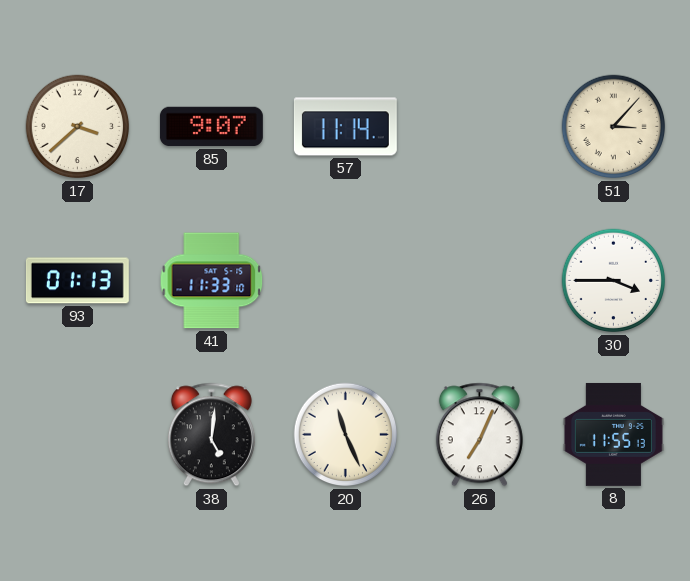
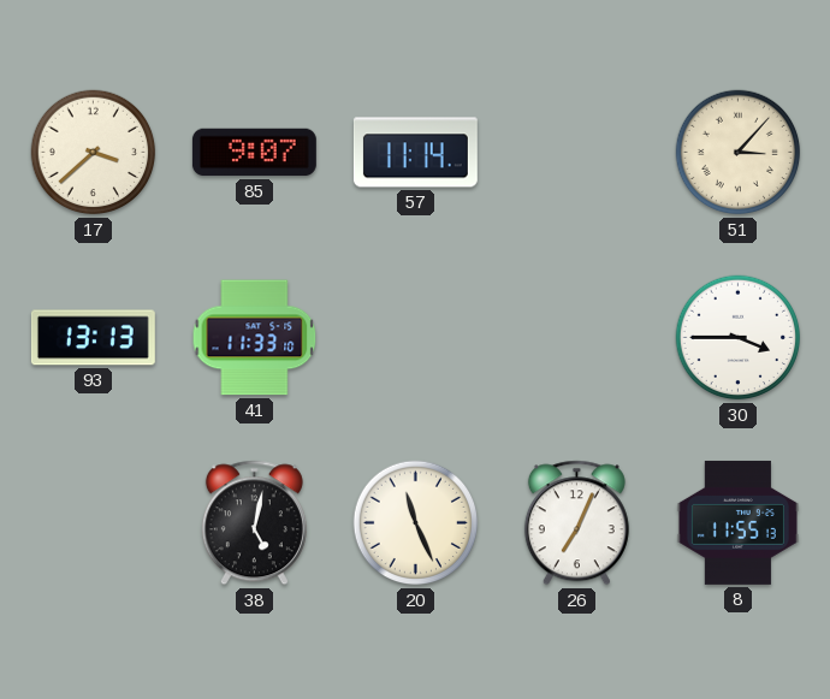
93: 01:13 -> 13:13
38: 5:01 -> 5:02
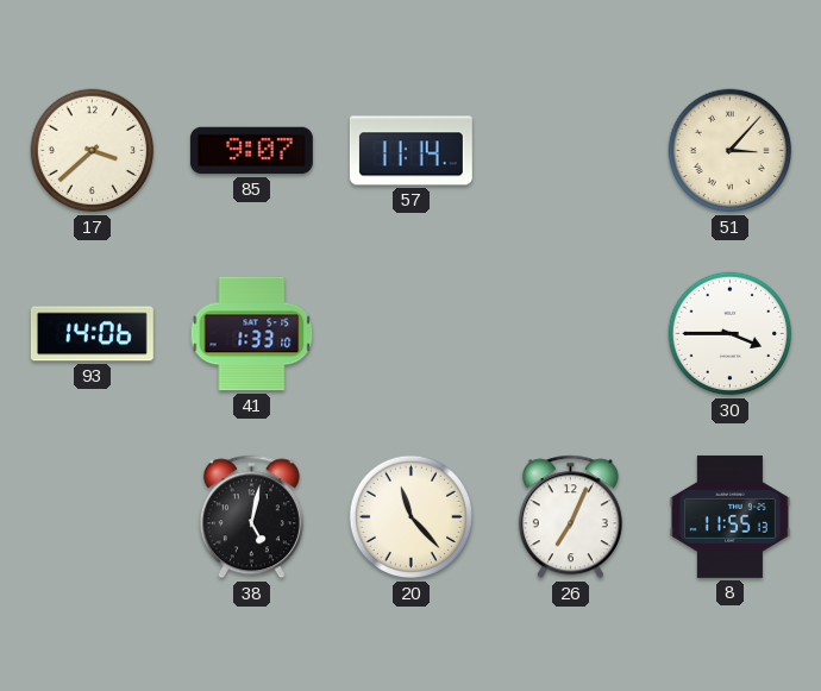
93: 13:13 -> 14:06
41: 11:33 -> 1:33
20: 11:26 -> 11:23
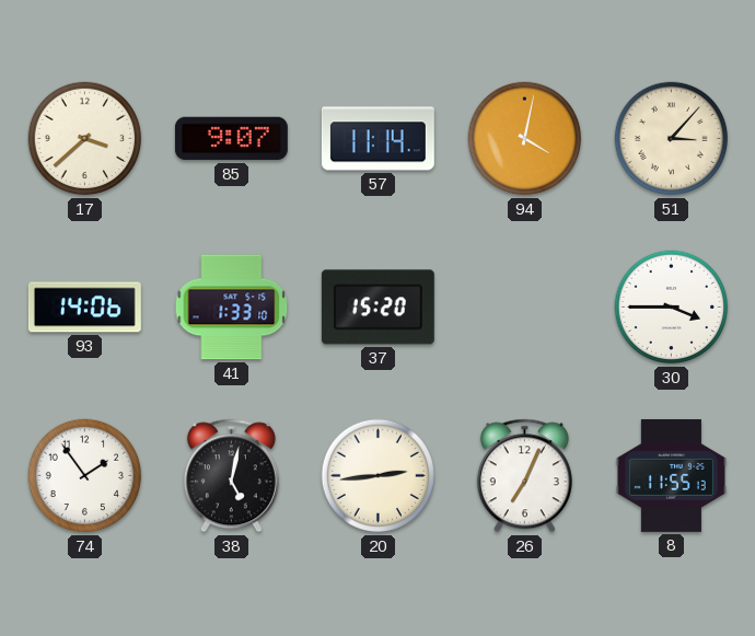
94: none -> 4:02
37: none -> 15:20
74: none -> 1:54
20: 11:23 -> 2:44
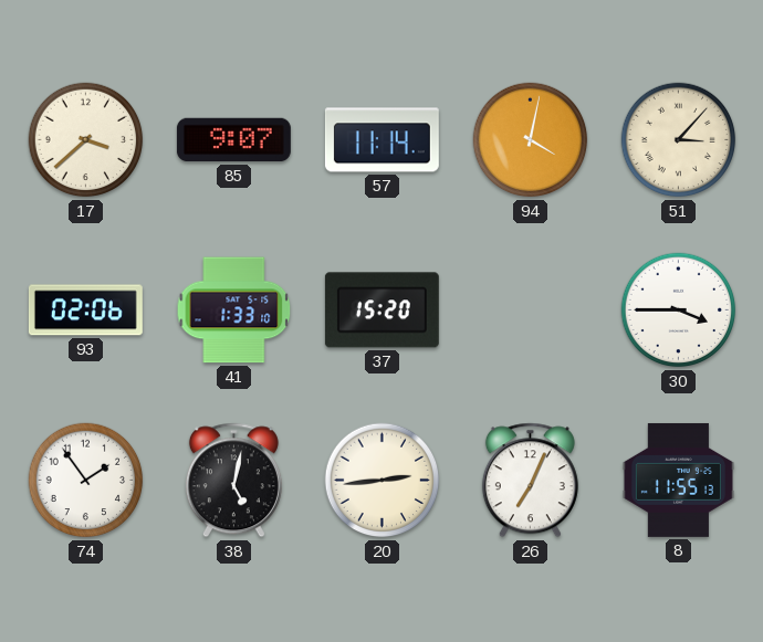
93: 14:06 -> 02:06
